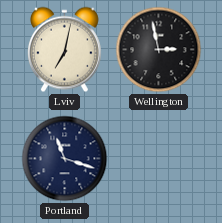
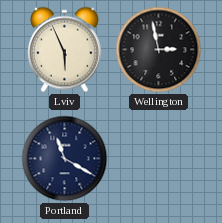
Lviv: 7:02 -> 5:56
Portland: 11:18 -> 11:20
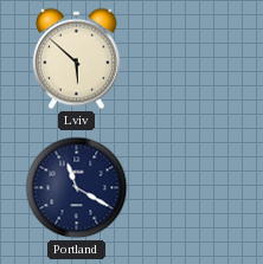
Lviv: 5:56 -> 5:52
Wellington: 2:58 -> none
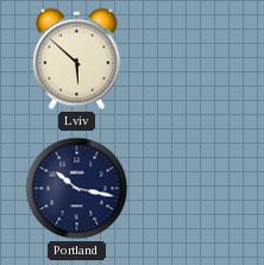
Portland: 11:20 -> 10:17
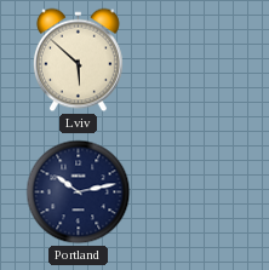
Portland: 10:17 -> 10:13
